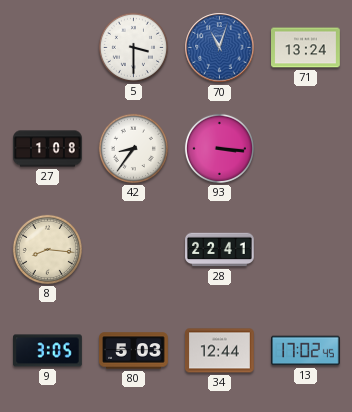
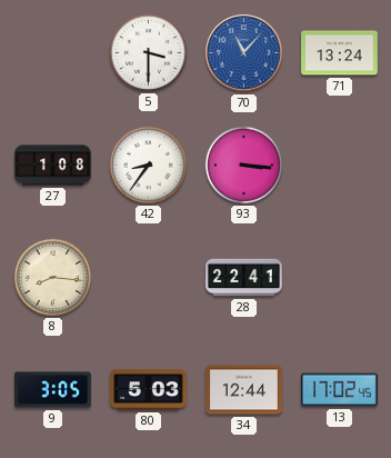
70: 11:03 -> 11:07
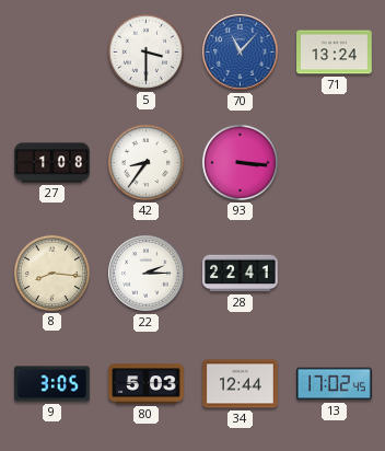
22: none -> 2:15
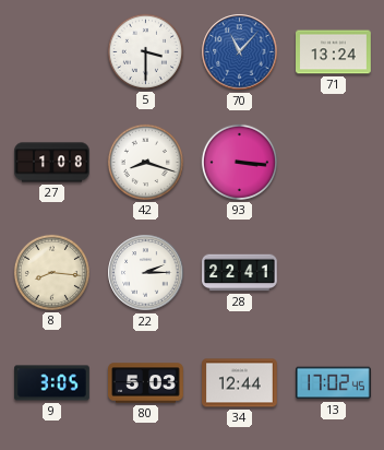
42: 8:36 -> 8:18
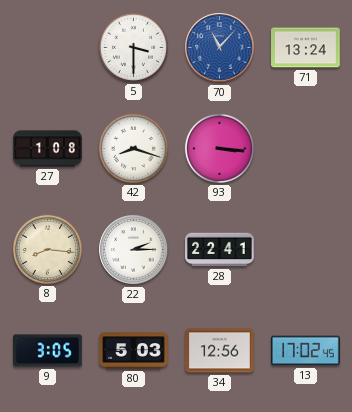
34: 12:44 -> 12:56
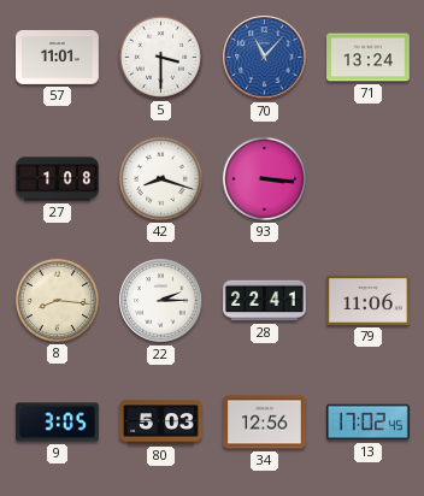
57: none -> 11:01
79: none -> 11:06
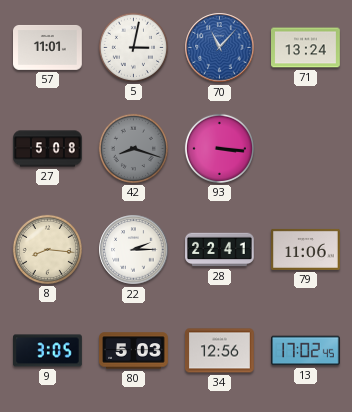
5: 3:30 -> 3:02
27: 1:08 -> 5:08
42 dial: white -> grey
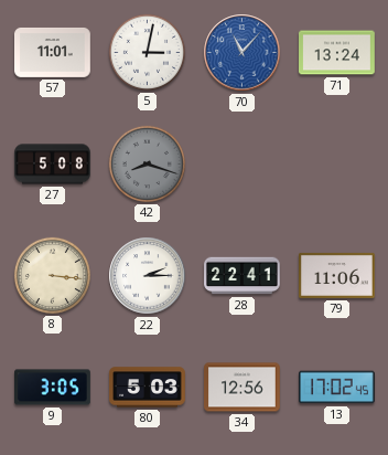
93: 3:16 -> none
8: 8:16 -> 3:16
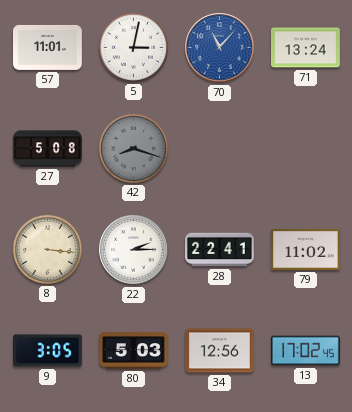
79: 11:06 -> 11:02
